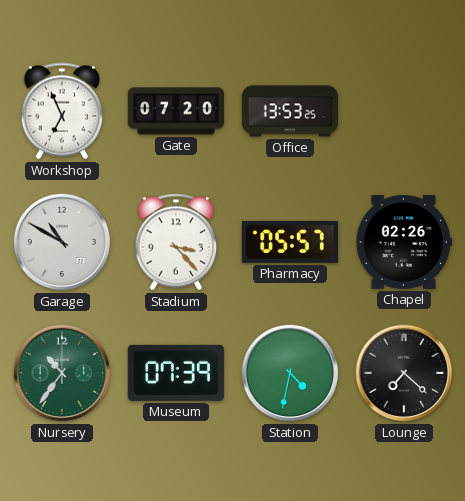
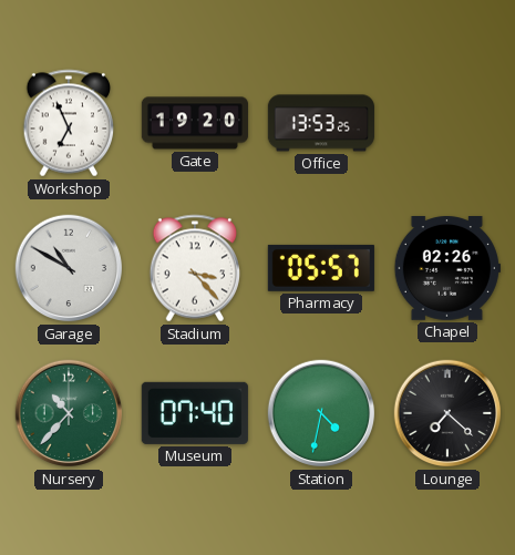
Gate: 07:20 -> 19:20
Nursery: 10:36 -> 10:37
Museum: 07:39 -> 07:40
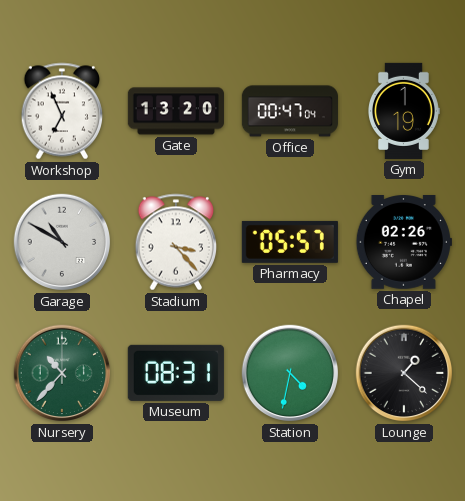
Gate: 19:20 -> 13:20
Office: 13:53 -> 00:47
Gym: none -> 1:19
Museum: 07:40 -> 08:31
Lounge: 7:22 -> 1:22
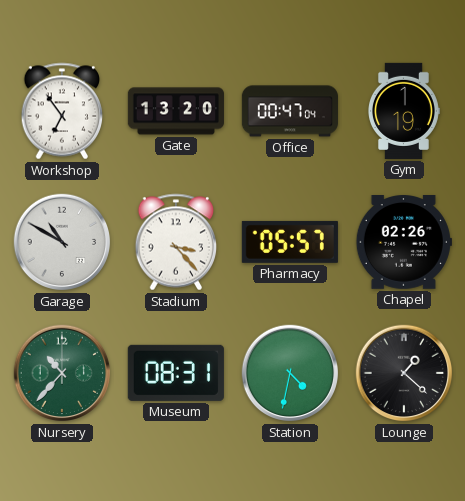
Workshop: 6:56 -> 6:54
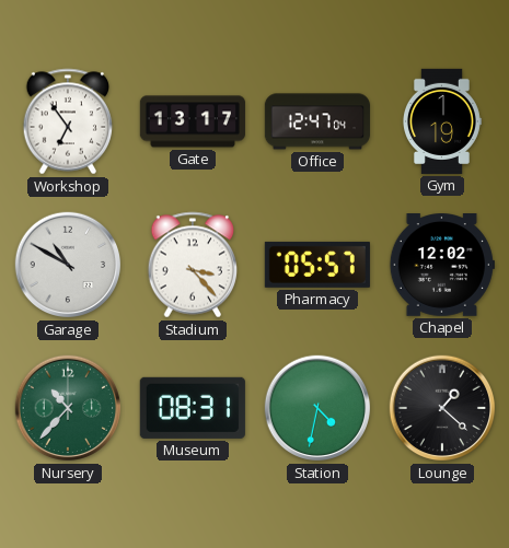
Gate: 13:20 -> 13:17
Office: 00:47 -> 12:47
Chapel: 02:26 -> 12:02
